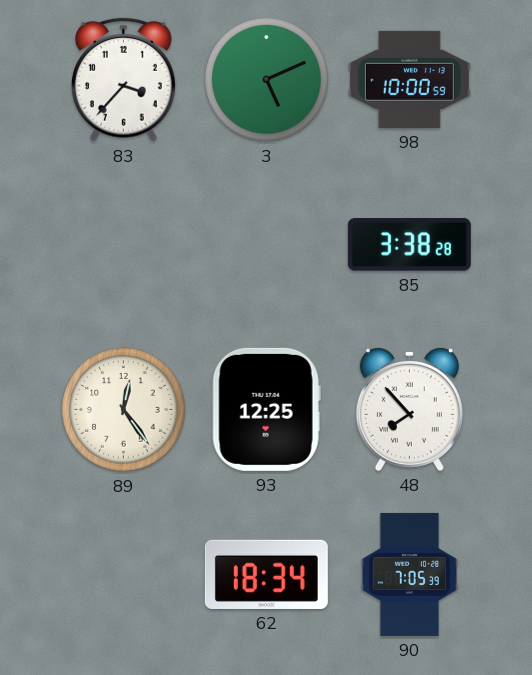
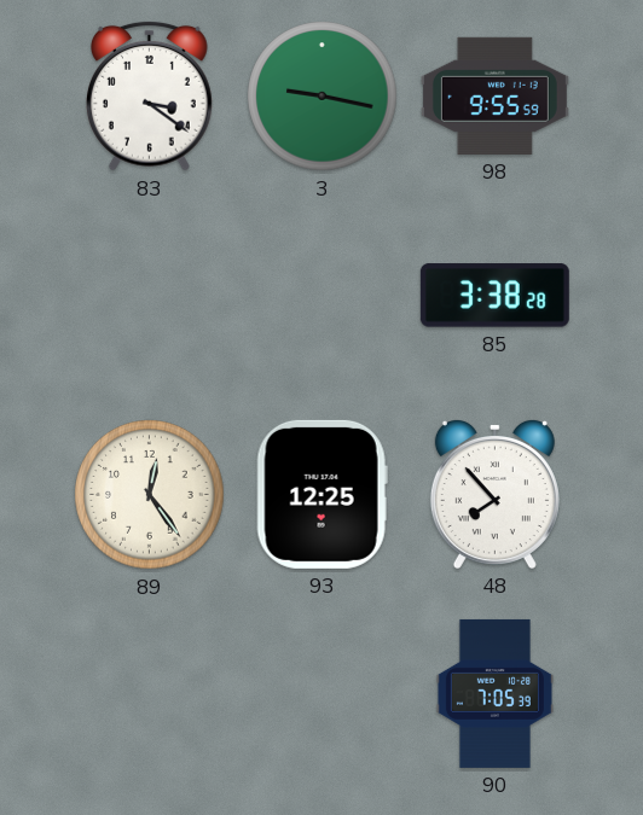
83: 3:37 -> 3:21
3: 5:11 -> 9:17
98: 10:00 -> 9:55
62: 18:34 -> none
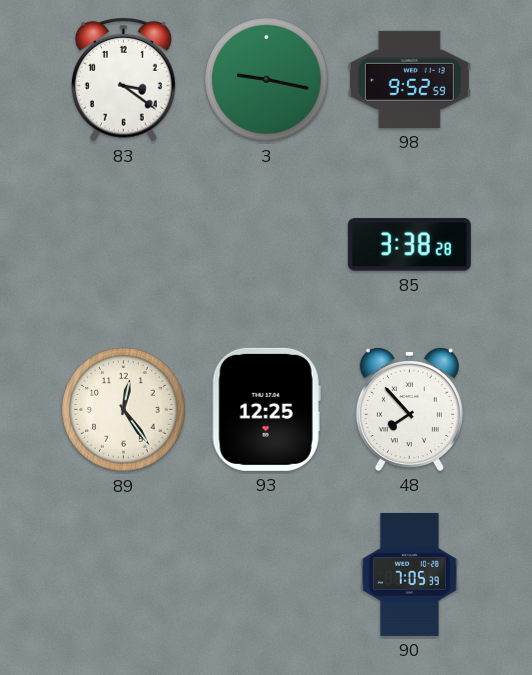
98: 9:55 -> 9:52
